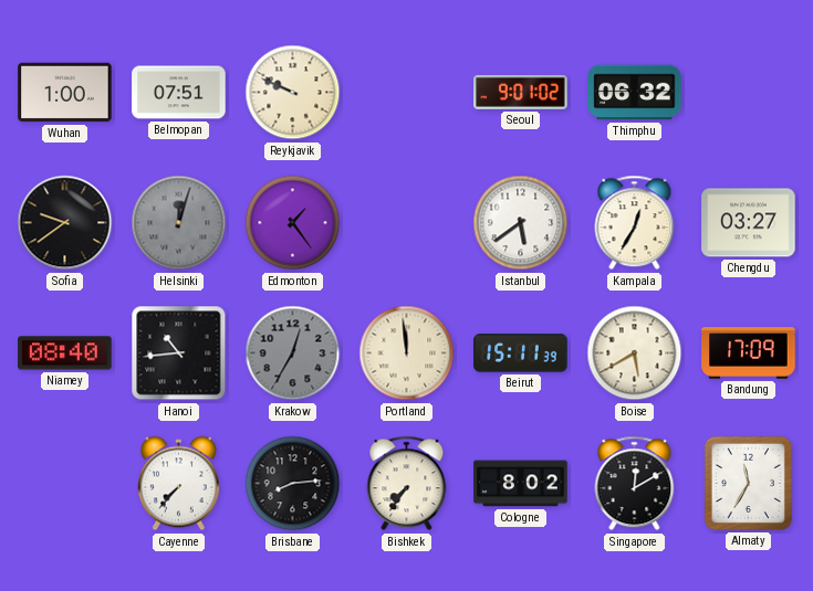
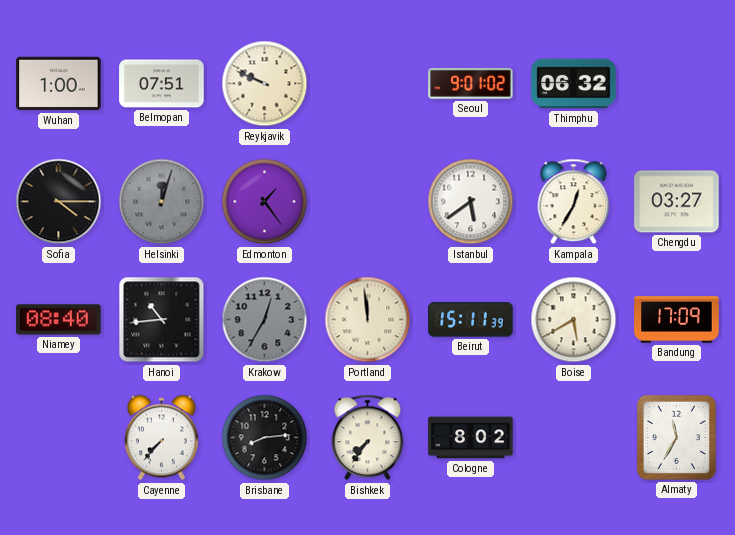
Sofia: 9:39 -> 4:15
Singapore: 12:10 -> none
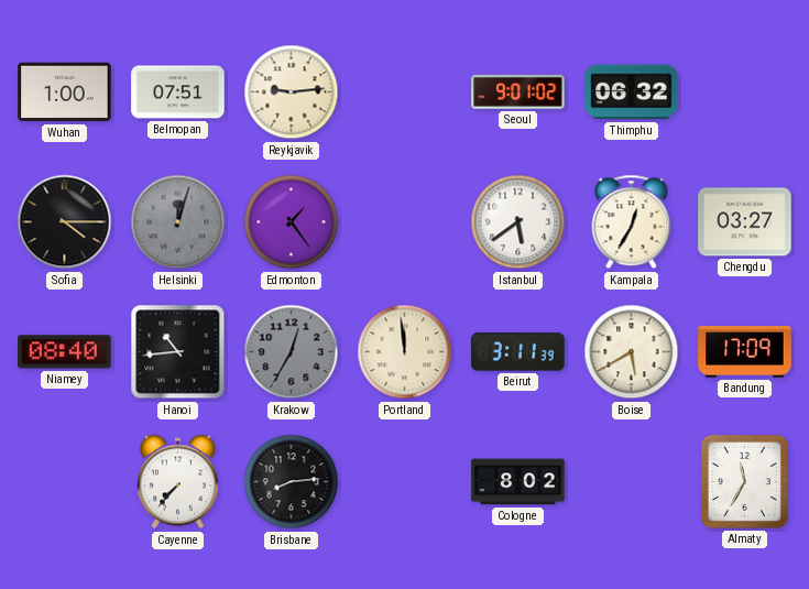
Reykjavik: 9:49 -> 9:14
Beirut: 15:11 -> 3:11
Bishkek: 7:36 -> none
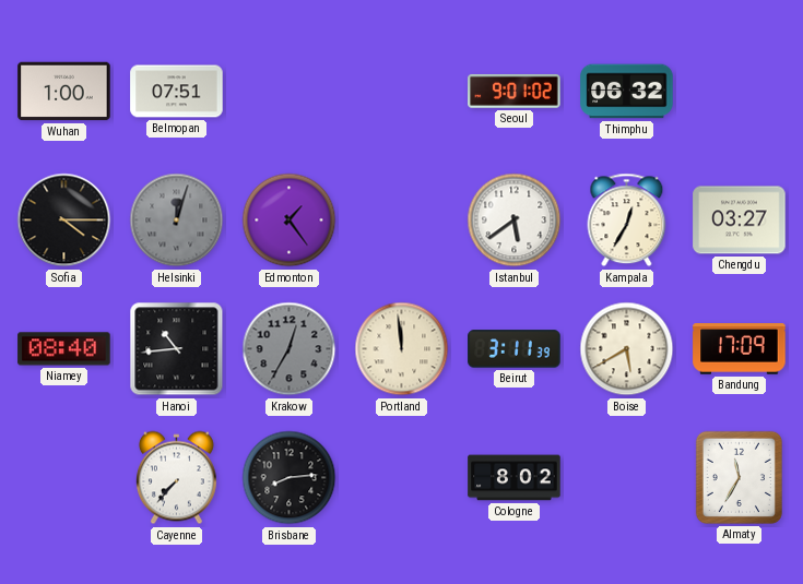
Reykjavik: 9:14 -> none
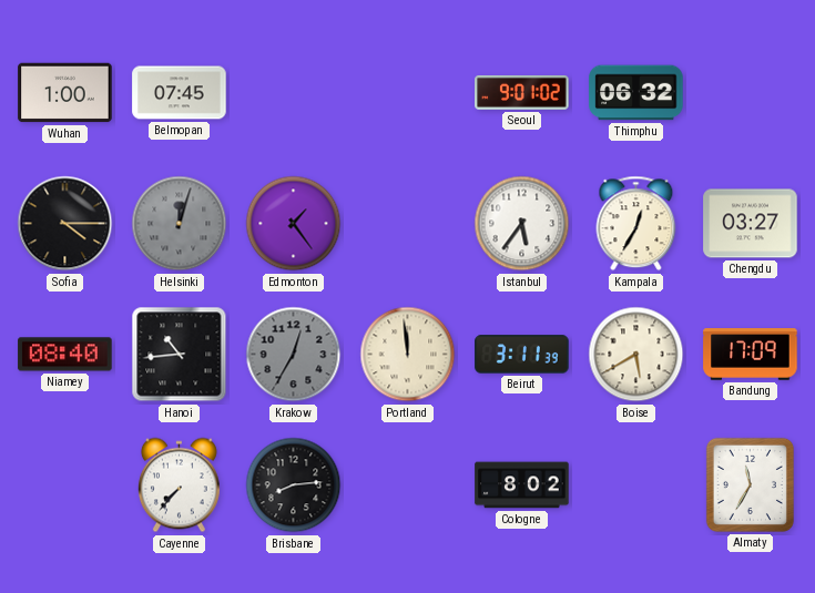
Belmopan: 07:51 -> 07:45
Istanbul: 5:39 -> 5:36
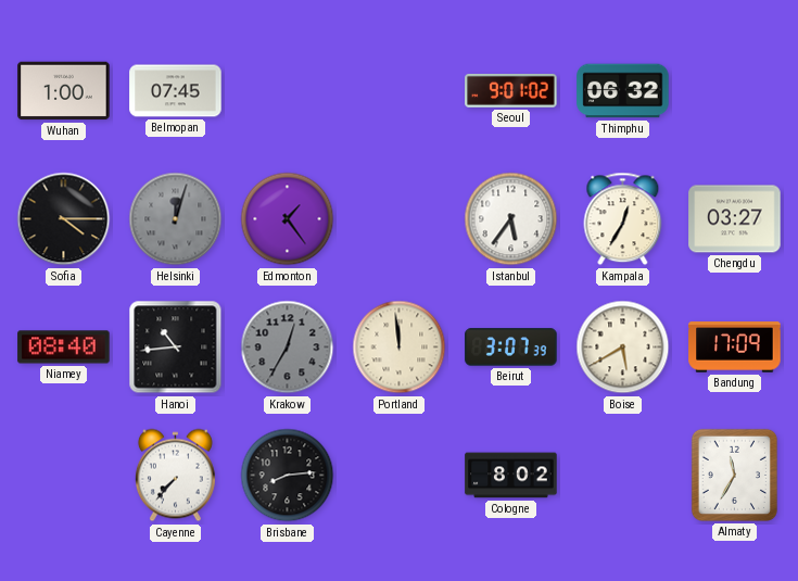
Beirut: 3:11 -> 3:07
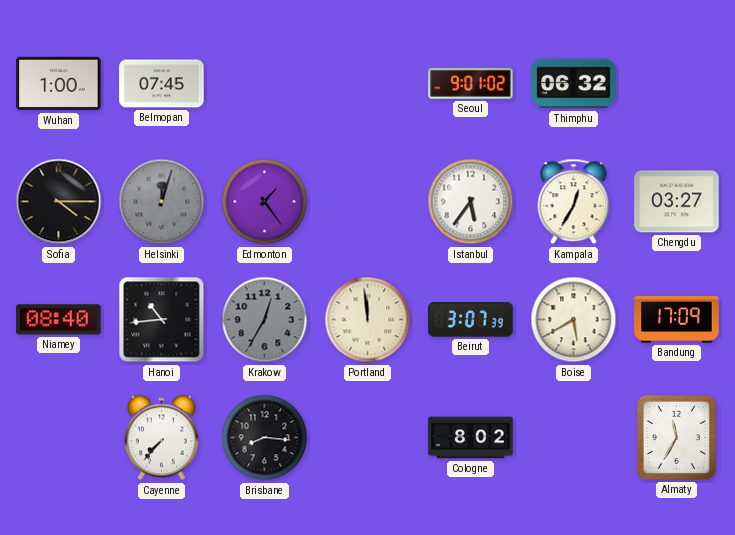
Brisbane: 8:14 -> 8:16
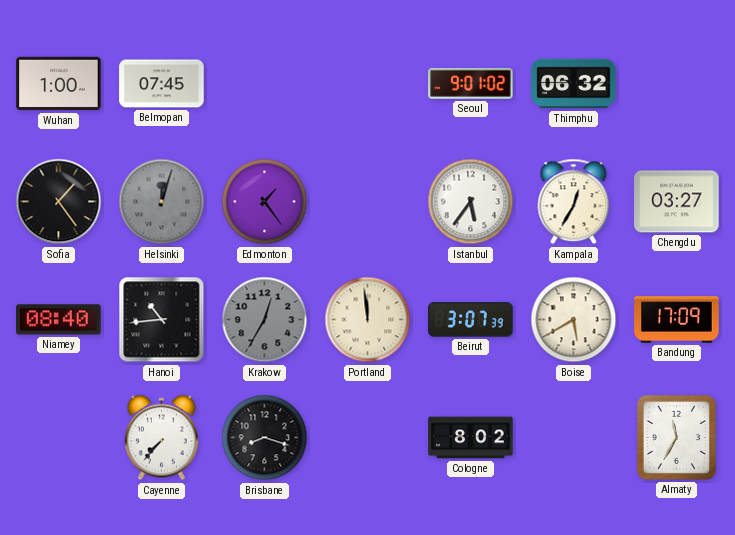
Sofia: 4:15 -> 1:24
Brisbane: 8:16 -> 8:18
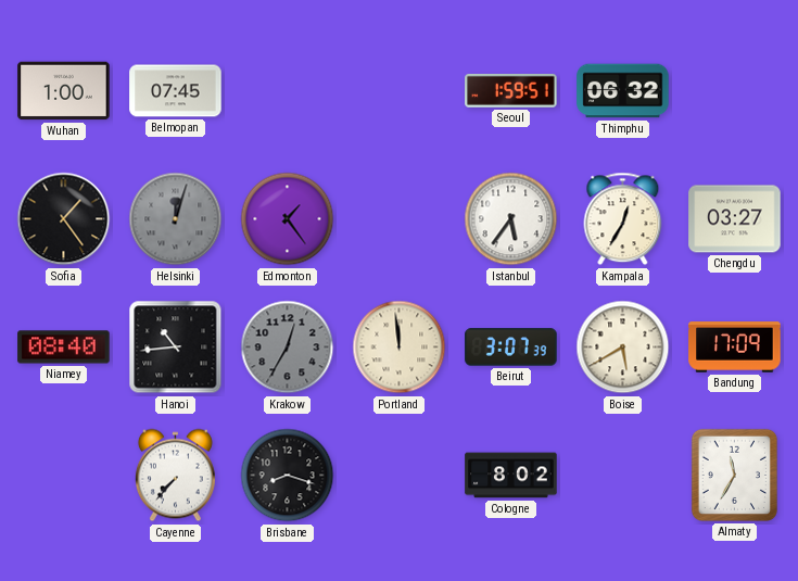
Seoul: 9:01 -> 1:59
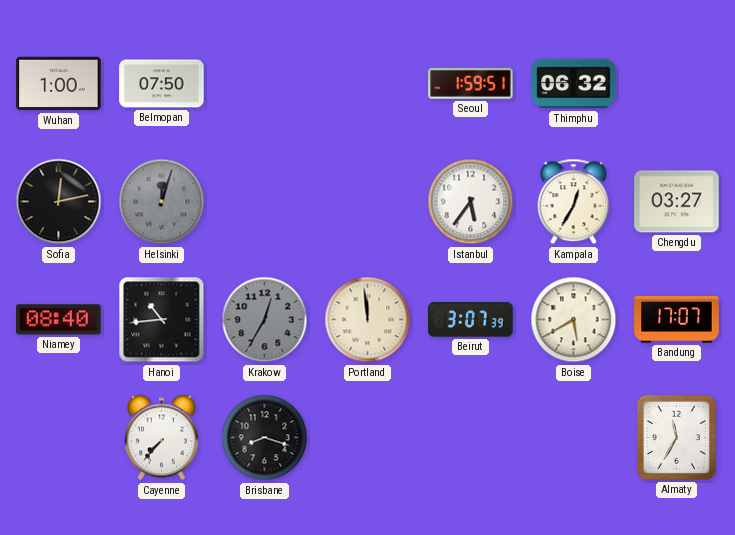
Belmopan: 07:45 -> 07:50
Sofia: 1:24 -> 12:13
Edmonton: 1:24 -> none
Bandung: 17:09 -> 17:07
Cologne: 8:02 -> none
